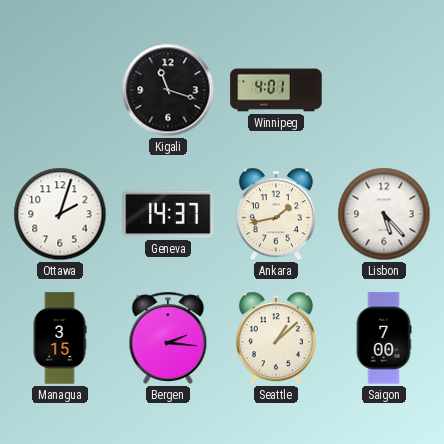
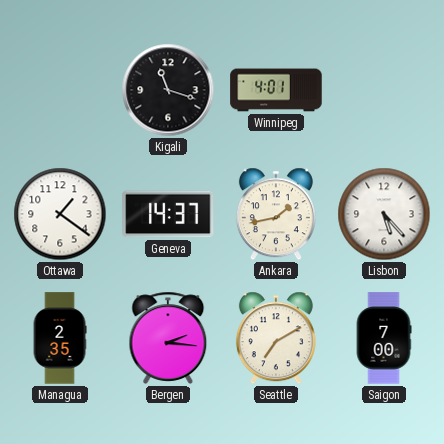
Ottawa: 2:03 -> 1:21
Managua: 3:15 -> 2:35
Seattle: 1:08 -> 7:10
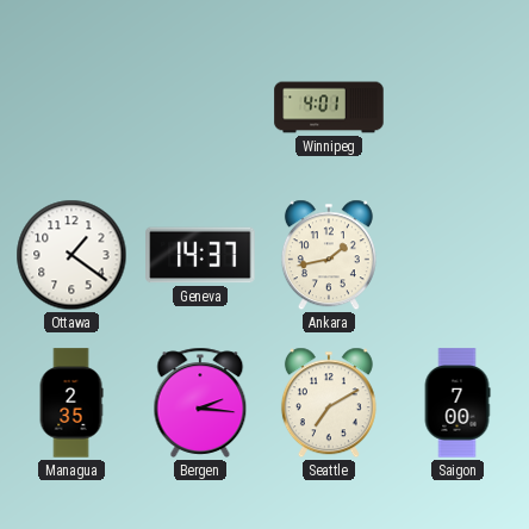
Kigali: 11:18 -> none
Lisbon: 5:23 -> none
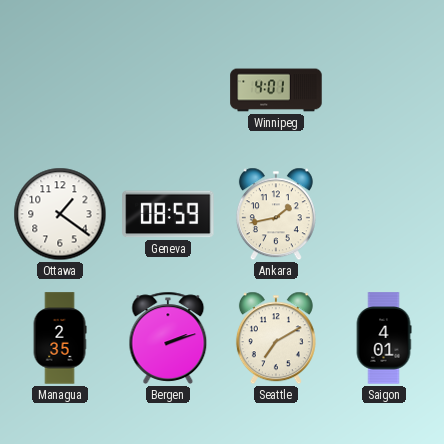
Geneva: 14:37 -> 08:59
Bergen: 2:16 -> 2:12
Saigon: 7:00 -> 4:01
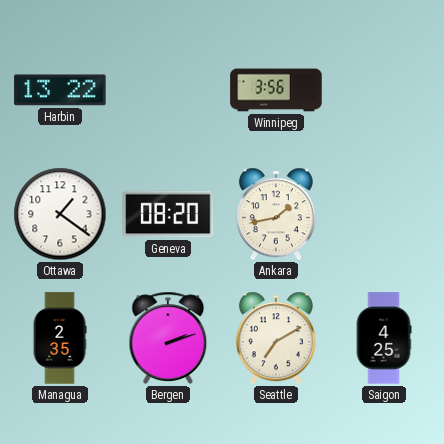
Harbin: none -> 13:22
Winnipeg: 4:01 -> 3:56
Geneva: 08:59 -> 08:20
Saigon: 4:01 -> 4:25
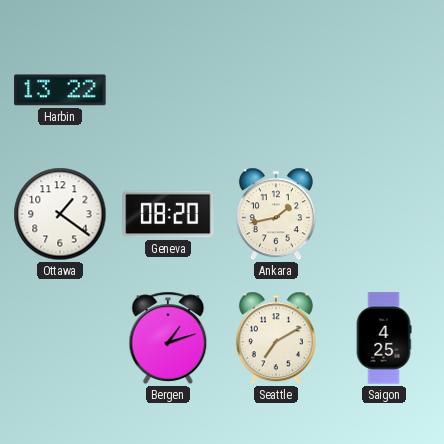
Winnipeg: 3:56 -> none
Managua: 2:35 -> none
Bergen: 2:12 -> 1:12
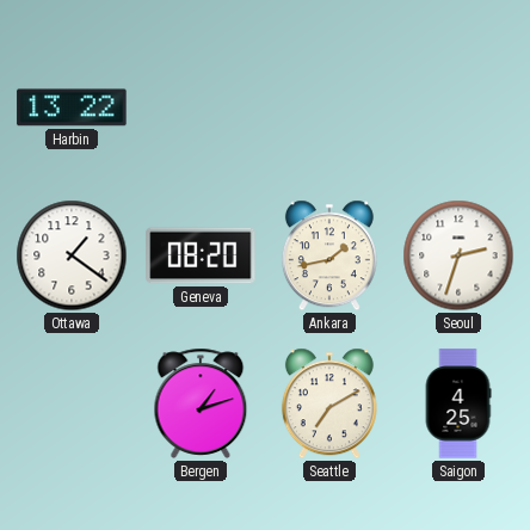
Seoul: none -> 2:33
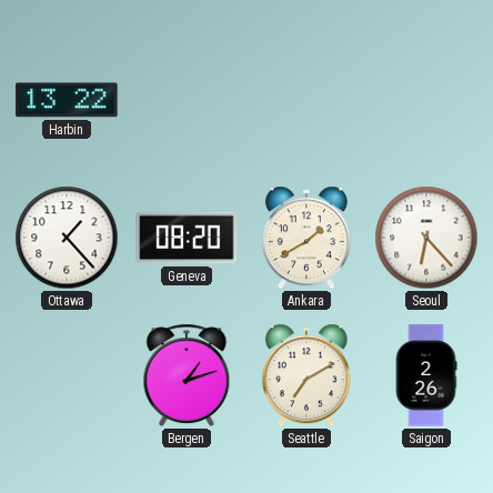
Ottawa: 1:21 -> 1:23
Ankara: 1:43 -> 1:40
Seoul: 2:33 -> 6:23
Saigon: 4:25 -> 2:26
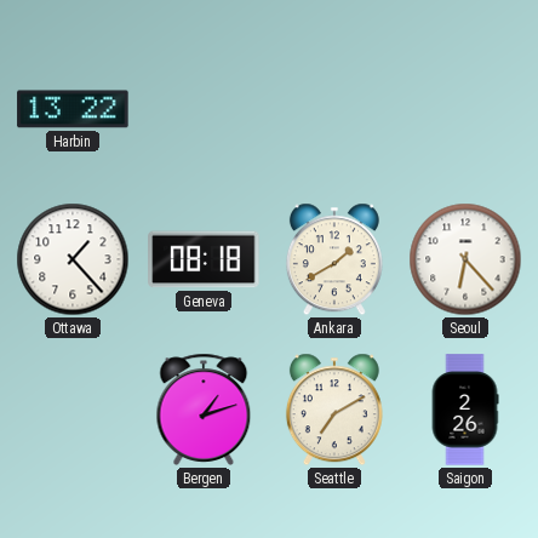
Geneva: 08:20 -> 08:18
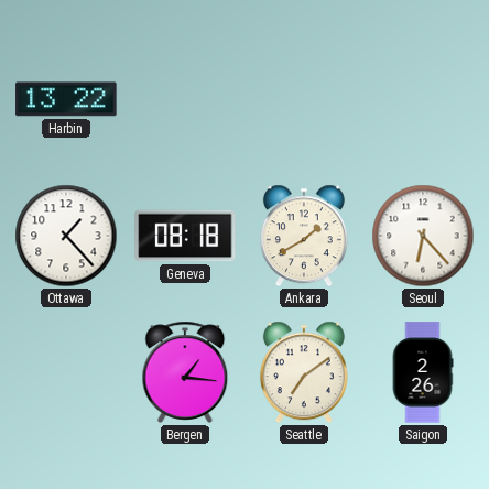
Bergen: 1:12 -> 1:16
Seattle: 7:10 -> 7:09
